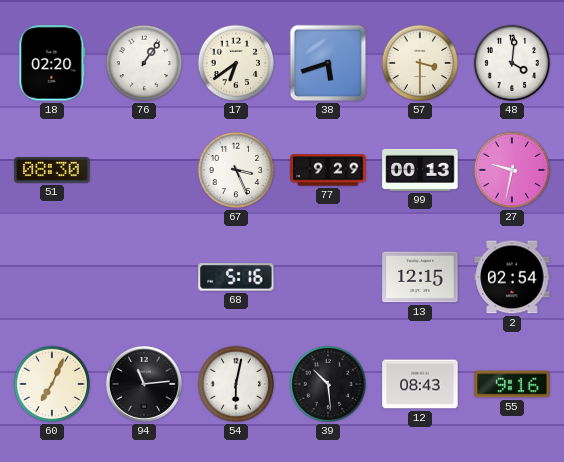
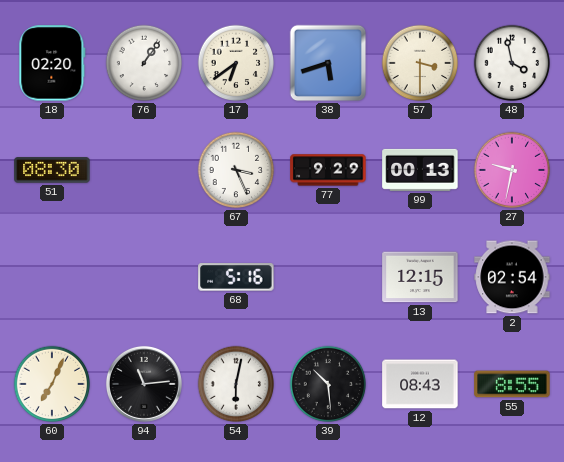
48: 4:01 -> 3:58
55: 9:16 -> 8:55
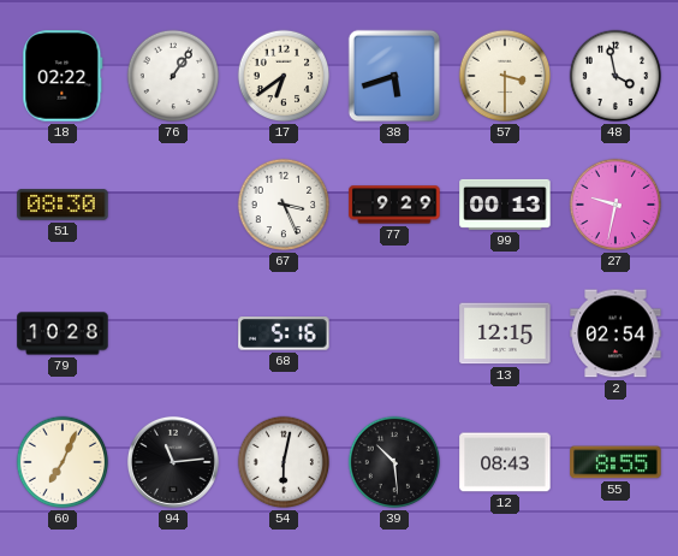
18: 02:20 -> 02:22
79: none -> 10:28
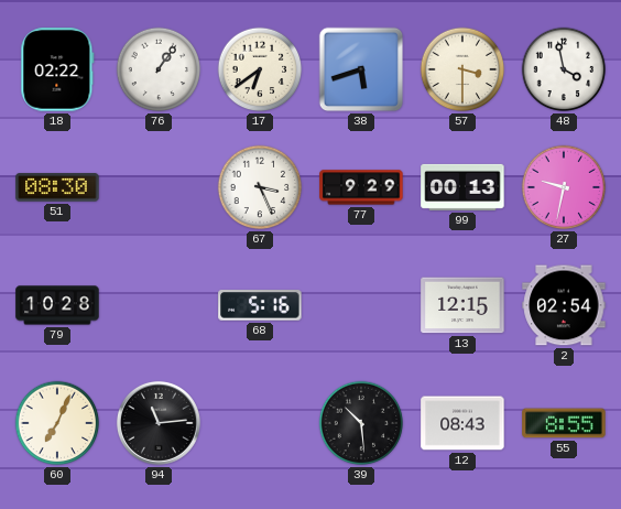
54: 6:02 -> none
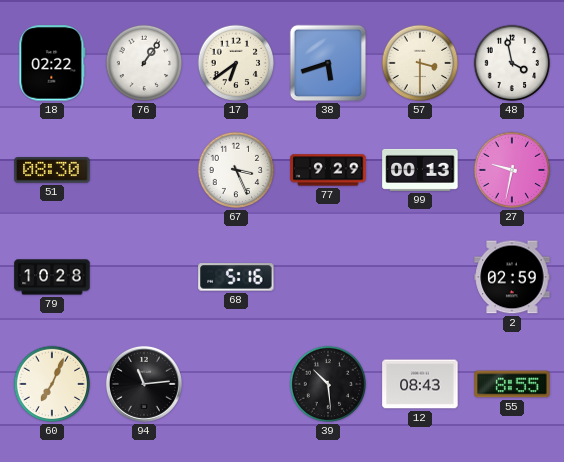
13: 12:15 -> none
2: 02:54 -> 02:59
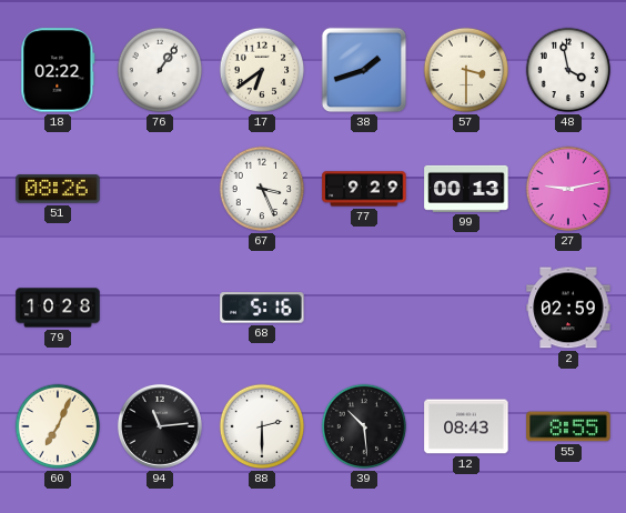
38: 5:42 -> 1:42
51: 08:30 -> 08:26
27: 9:32 -> 9:13
88: none -> 2:30
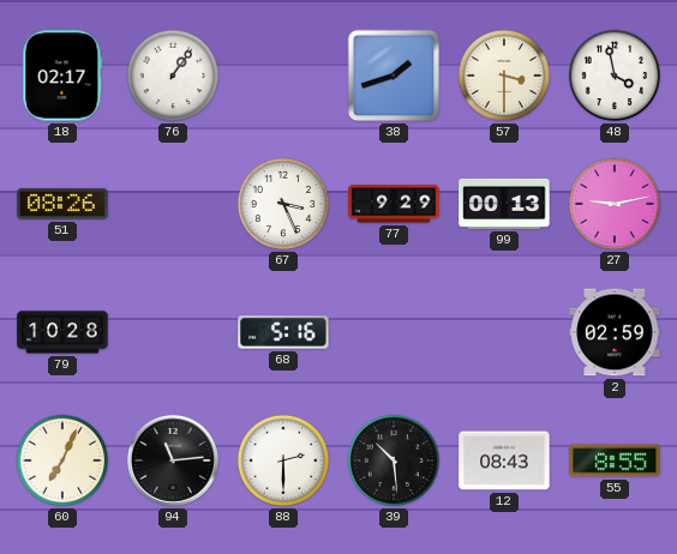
18: 02:22 -> 02:17
17: 6:39 -> none
